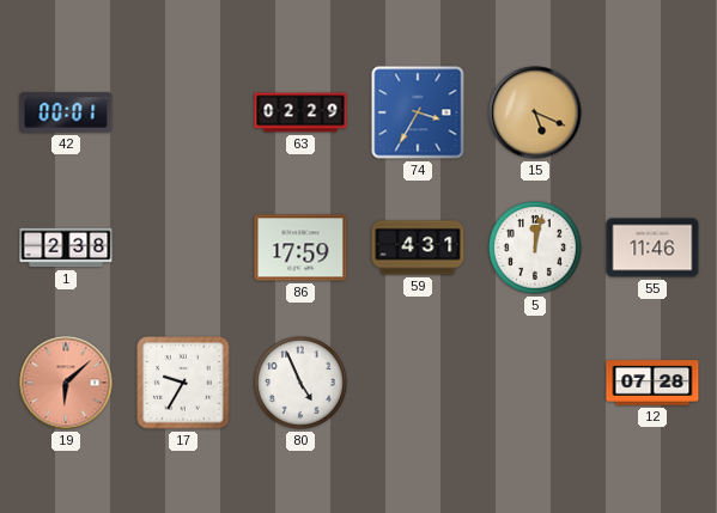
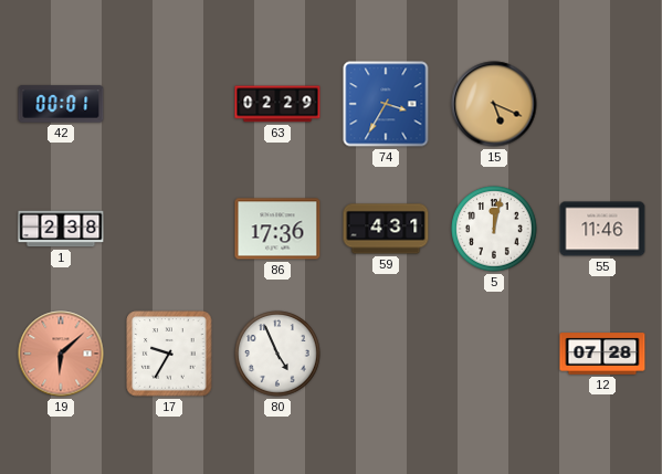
86: 17:59 -> 17:36
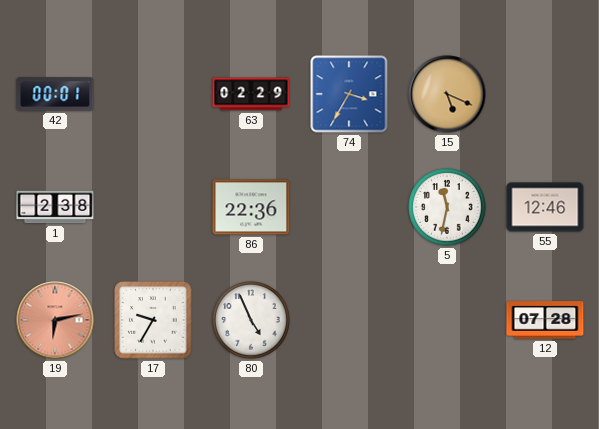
86: 17:36 -> 22:36
59: 4:31 -> none
5: 12:02 -> 11:32
55: 11:46 -> 12:46
19: 6:08 -> 6:13
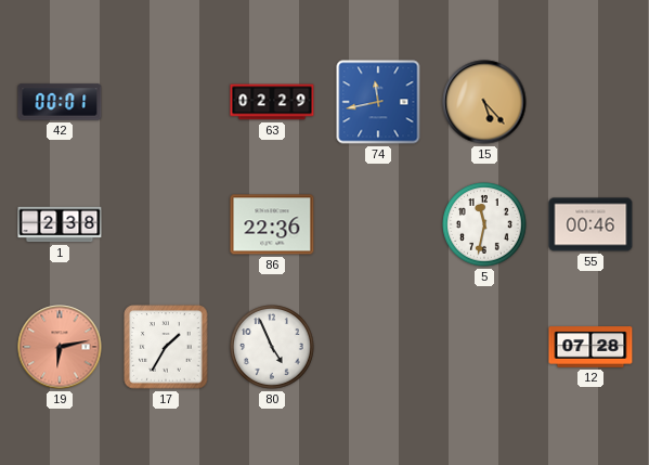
74: 3:35 -> 11:43
15: 5:19 -> 5:23
55: 12:46 -> 00:46
17: 9:35 -> 1:35
